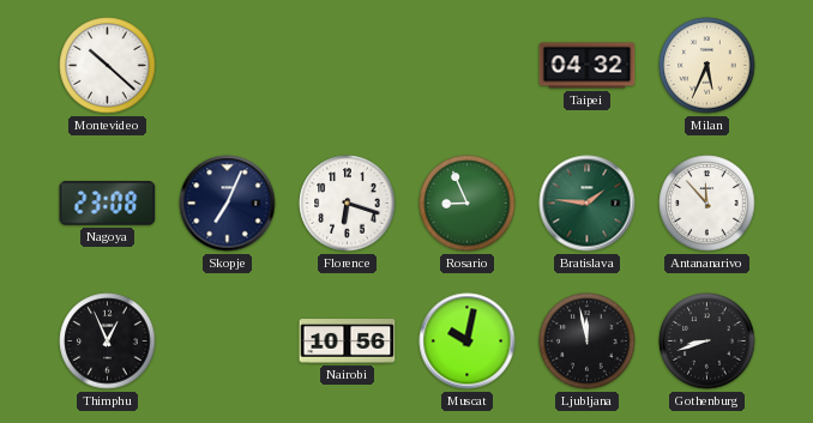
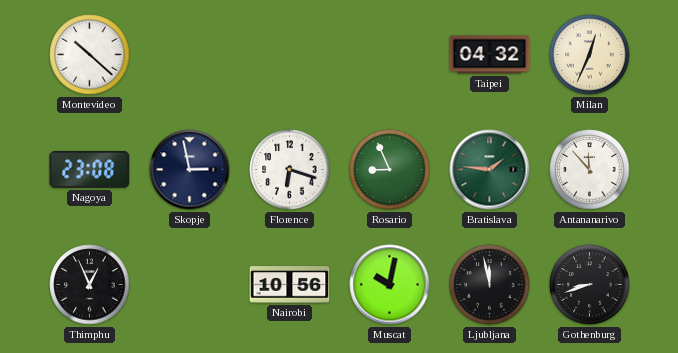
Milan: 5:34 -> 12:34
Skopje: 7:04 -> 2:58
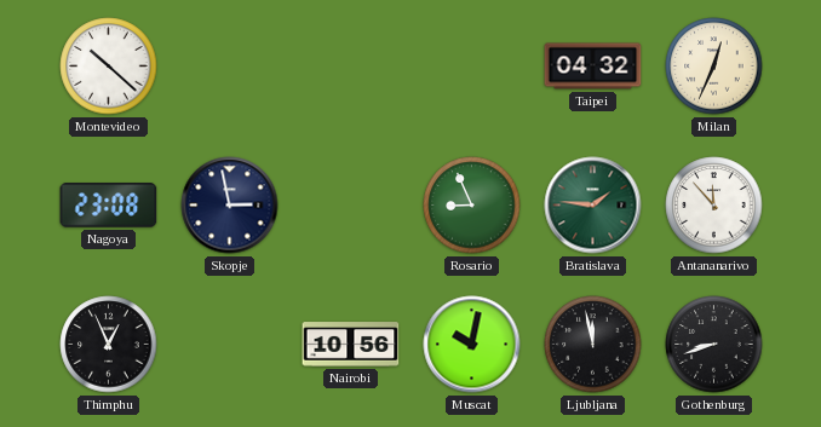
Florence: 6:18 -> none
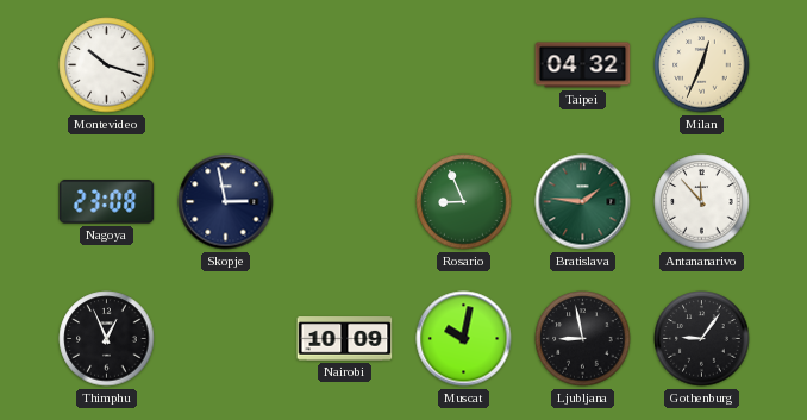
Montevideo: 10:22 -> 10:18
Nairobi: 10:56 -> 10:09
Ljubljana: 11:58 -> 8:58
Gothenburg: 8:42 -> 9:06
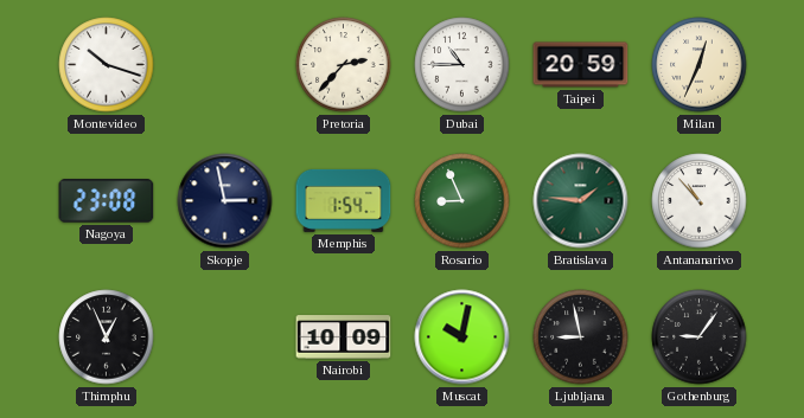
Pretoria: none -> 2:37
Dubai: none -> 10:45
Taipei: 04:32 -> 20:59
Memphis: none -> 1:54
Antananarivo: 11:53 -> 10:53
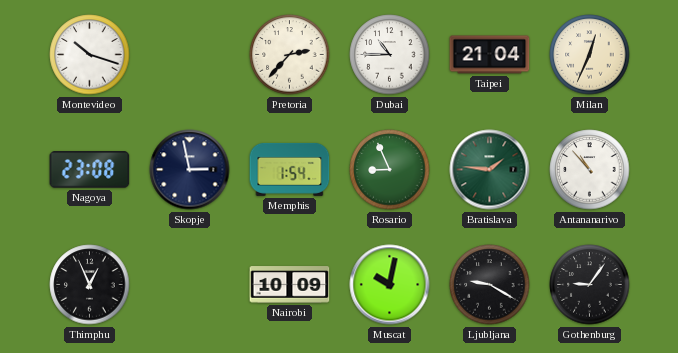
Taipei: 20:59 -> 21:04
Ljubljana: 8:58 -> 9:20
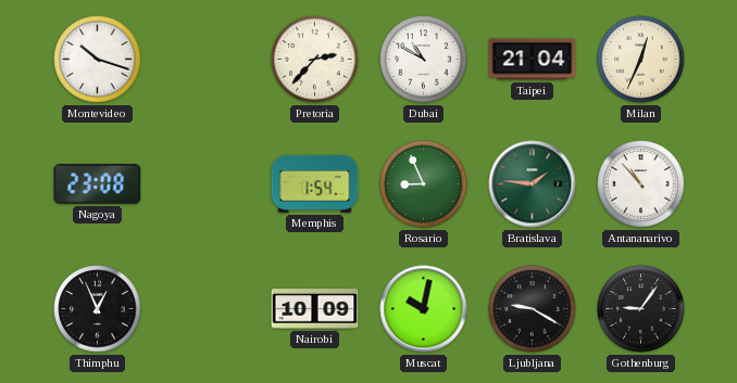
Dubai: 10:45 -> 10:50
Skopje: 2:58 -> none
